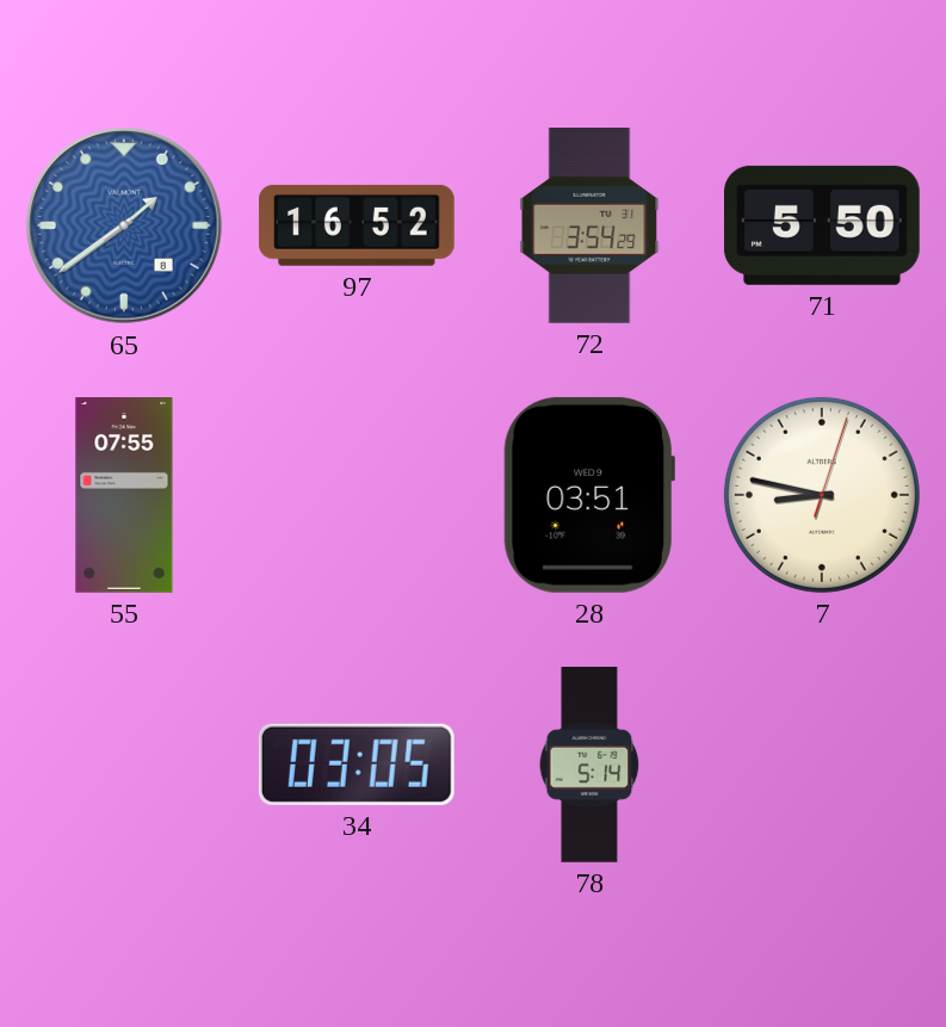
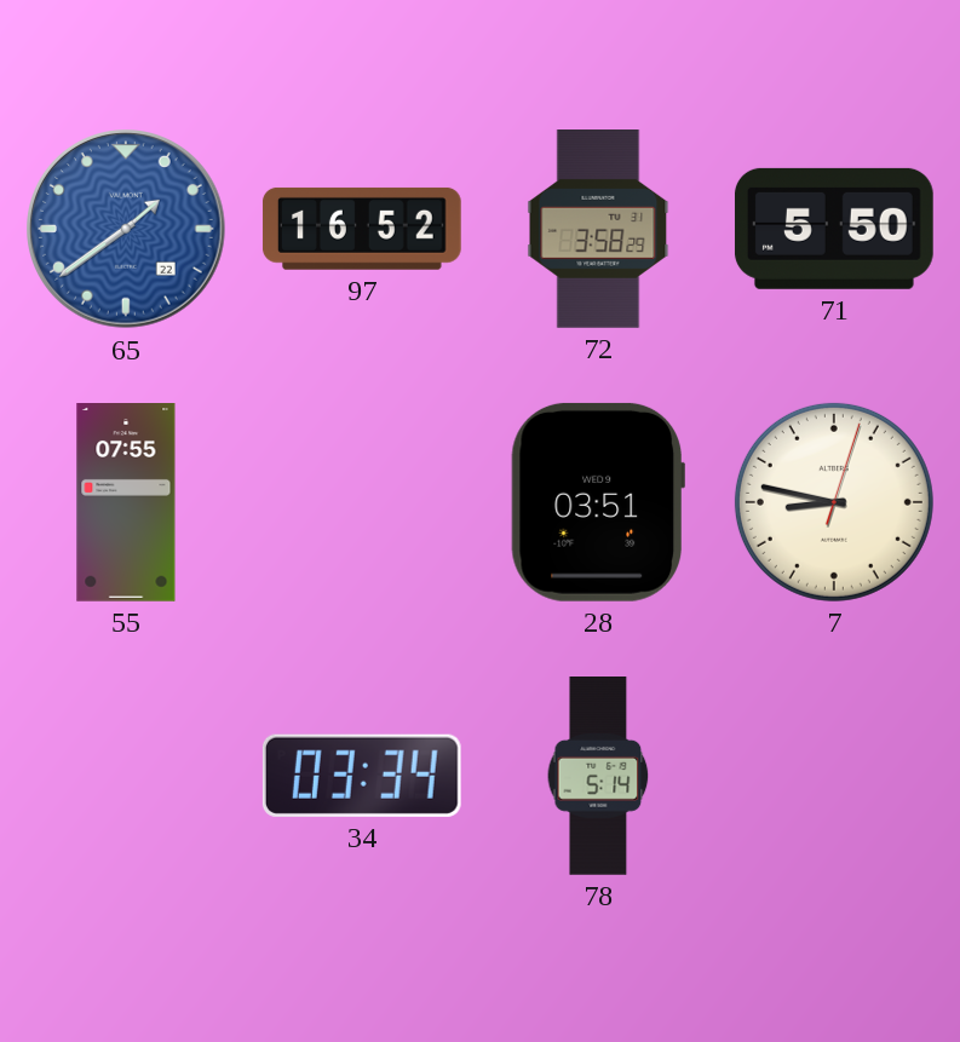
65 date: 8 -> 22
72: 3:54 -> 3:58
34: 03:05 -> 03:34
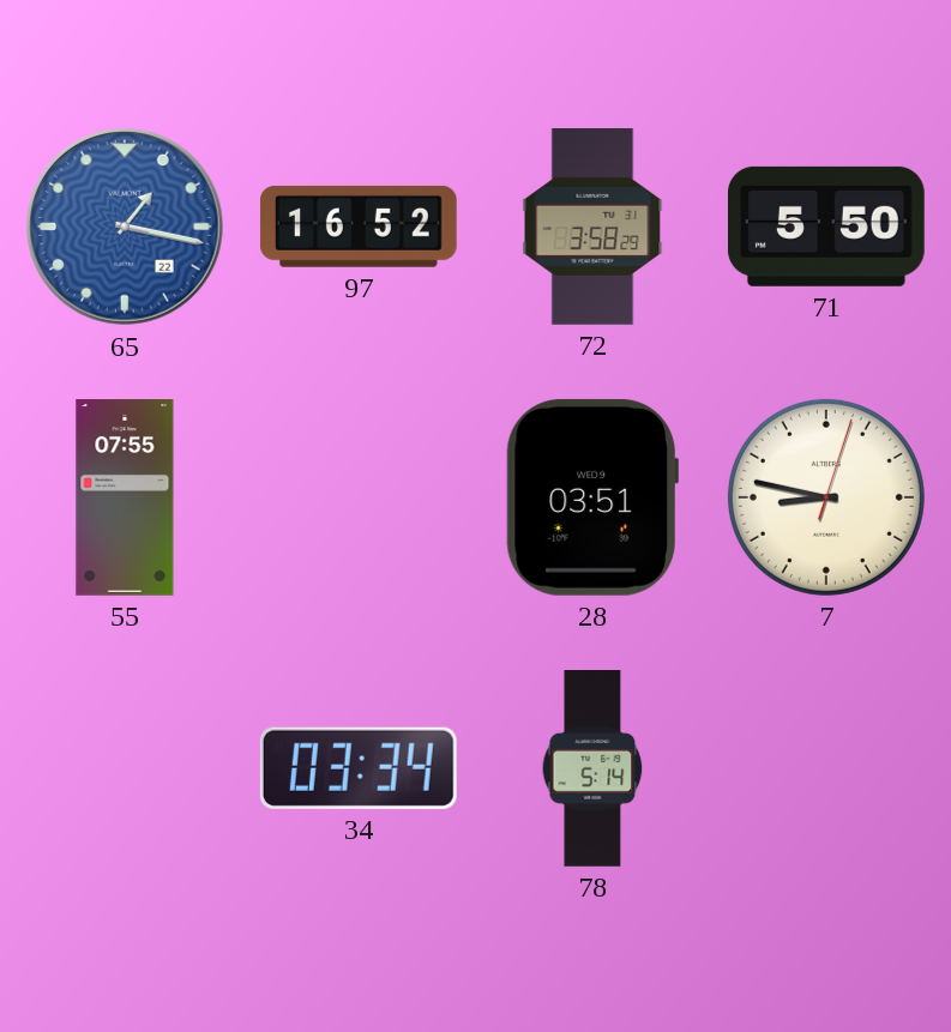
65: 1:39 -> 1:17
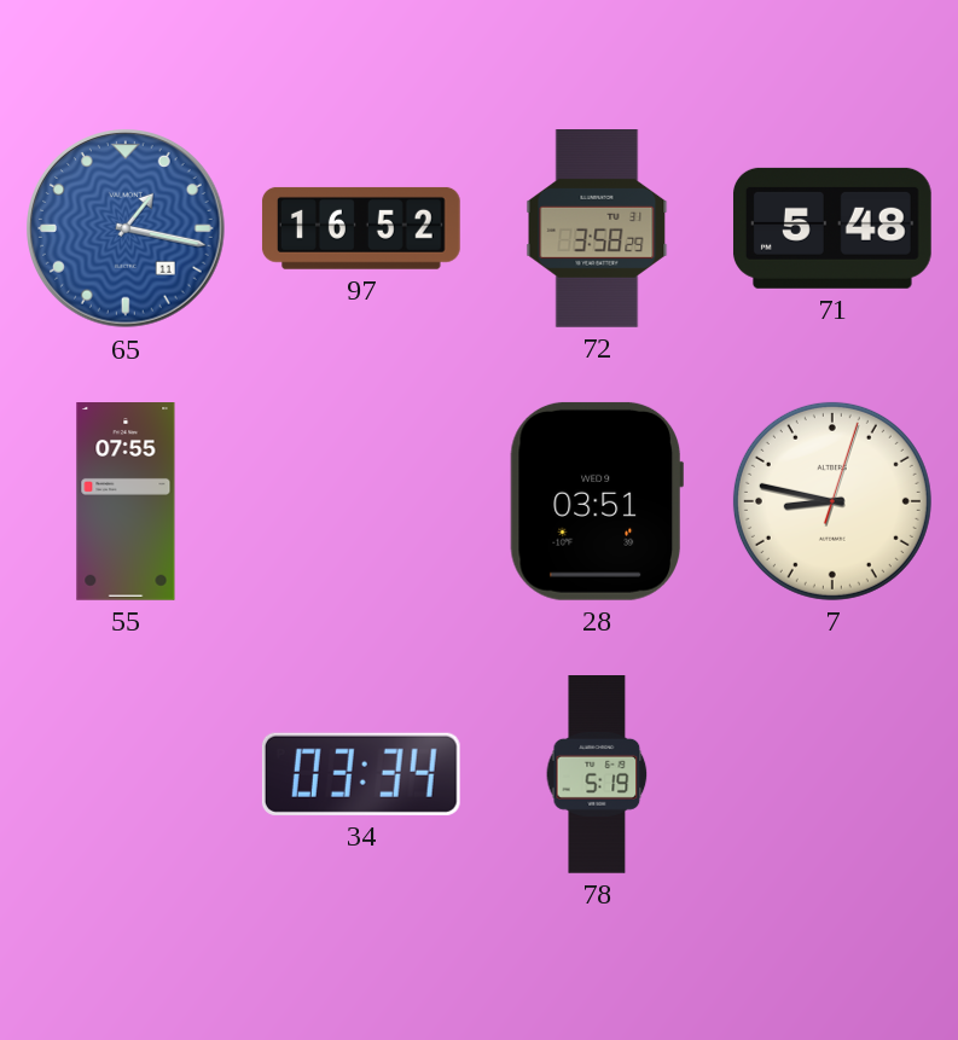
65 date: 22 -> 11
71: 5:50 -> 5:48
78: 5:14 -> 5:19
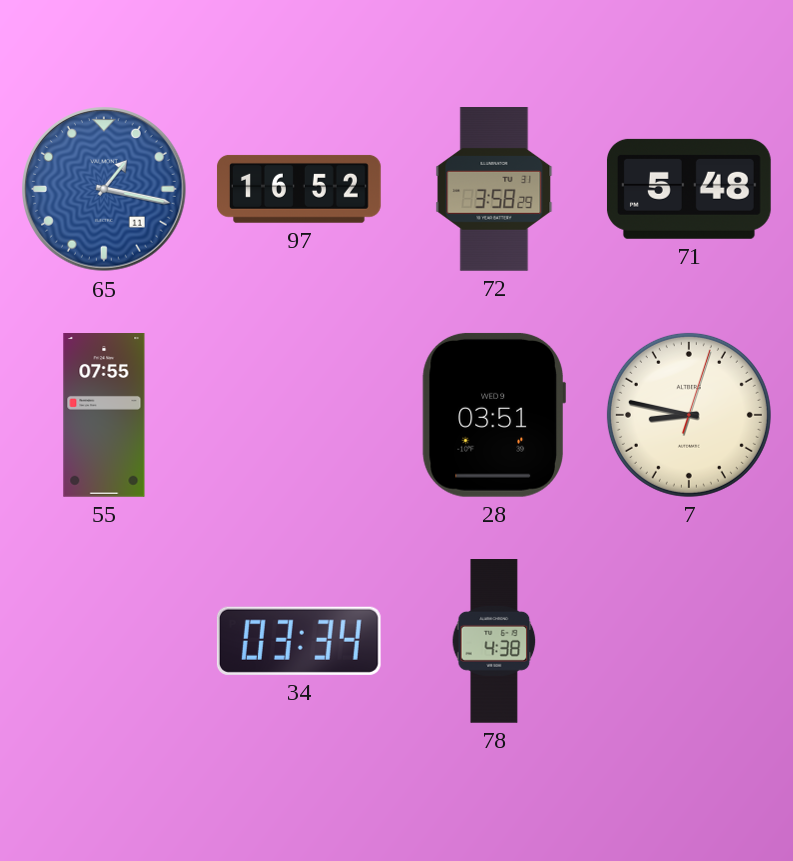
78: 5:19 -> 4:38
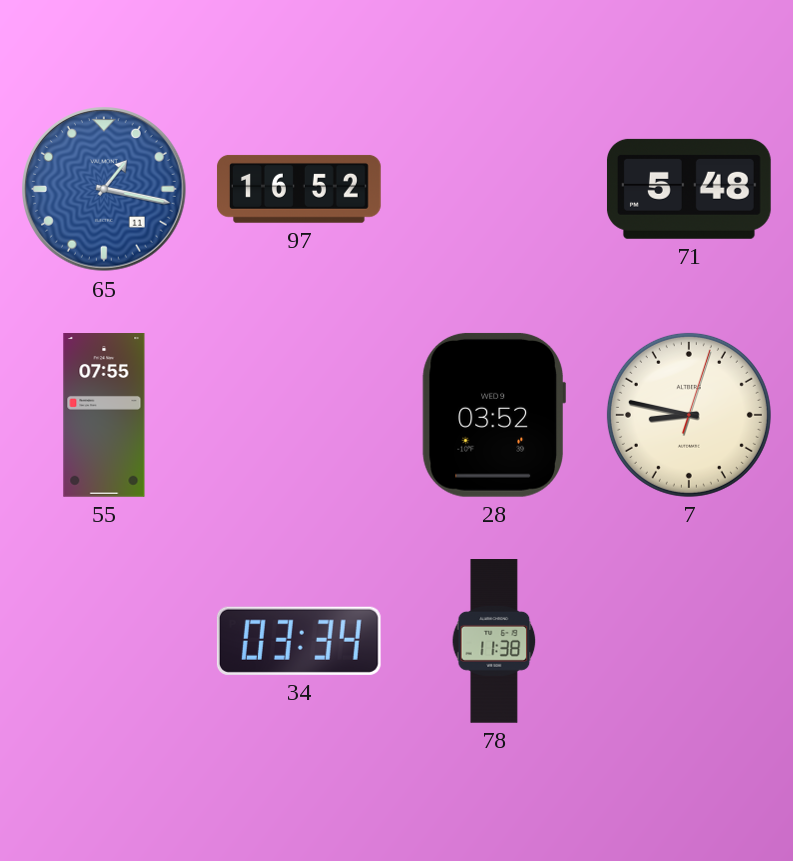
72: 3:58 -> none
28: 03:51 -> 03:52
78: 4:38 -> 11:38
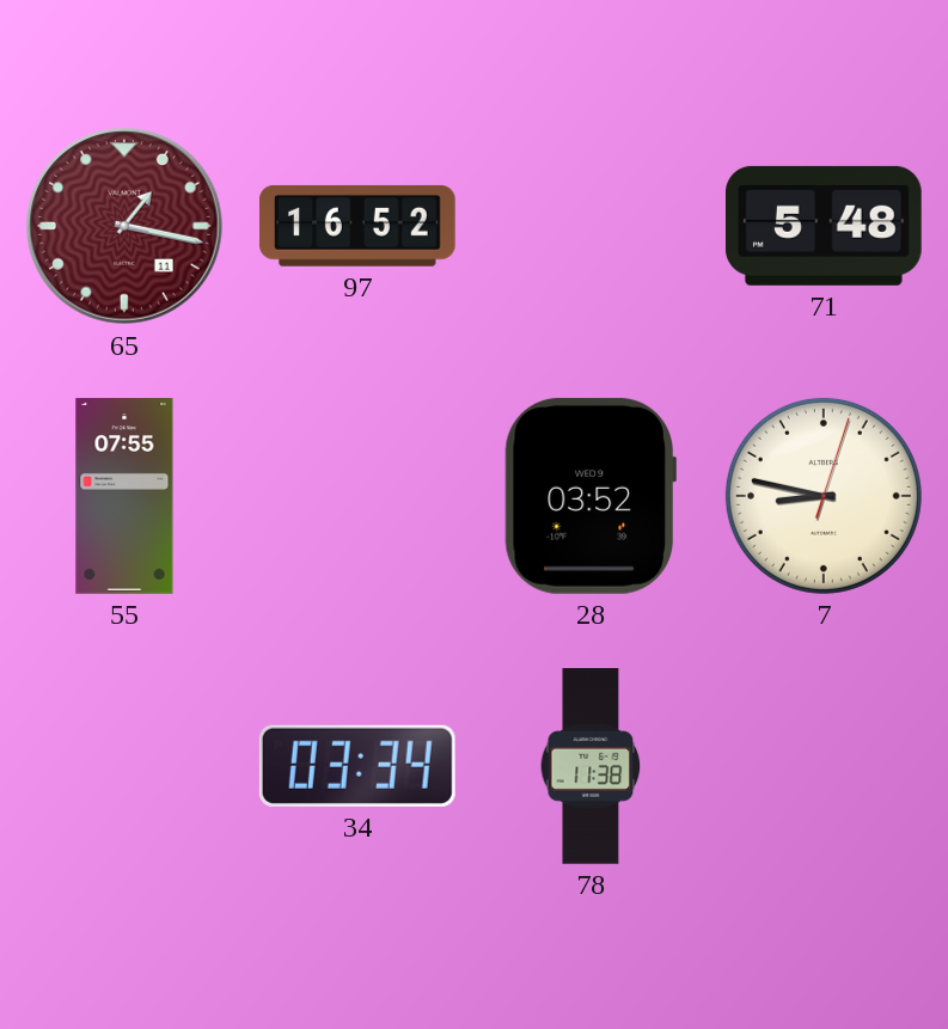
65 dial: blue -> burgundy
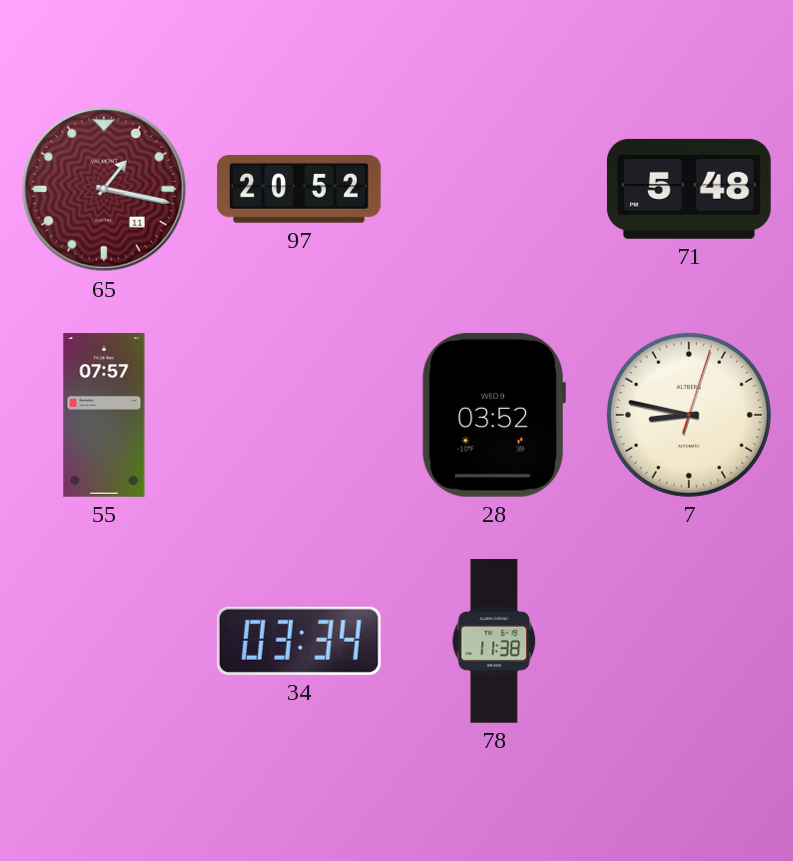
97: 16:52 -> 20:52
55: 07:55 -> 07:57
